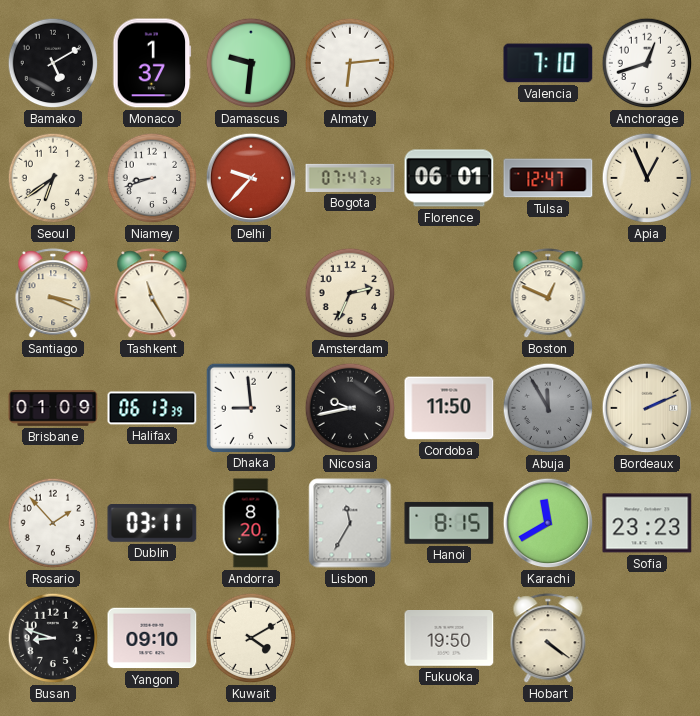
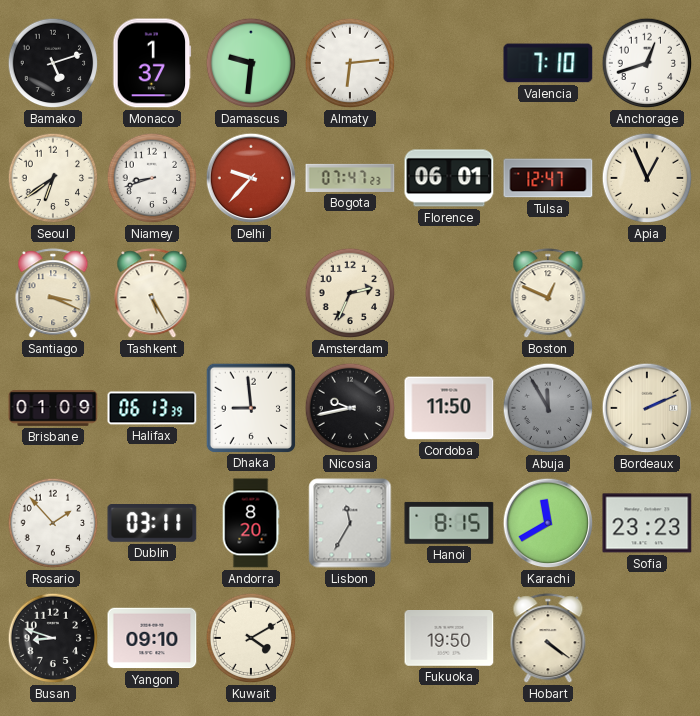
Bamako: 5:10 -> 5:12
Tashkent: 11:25 -> 5:25
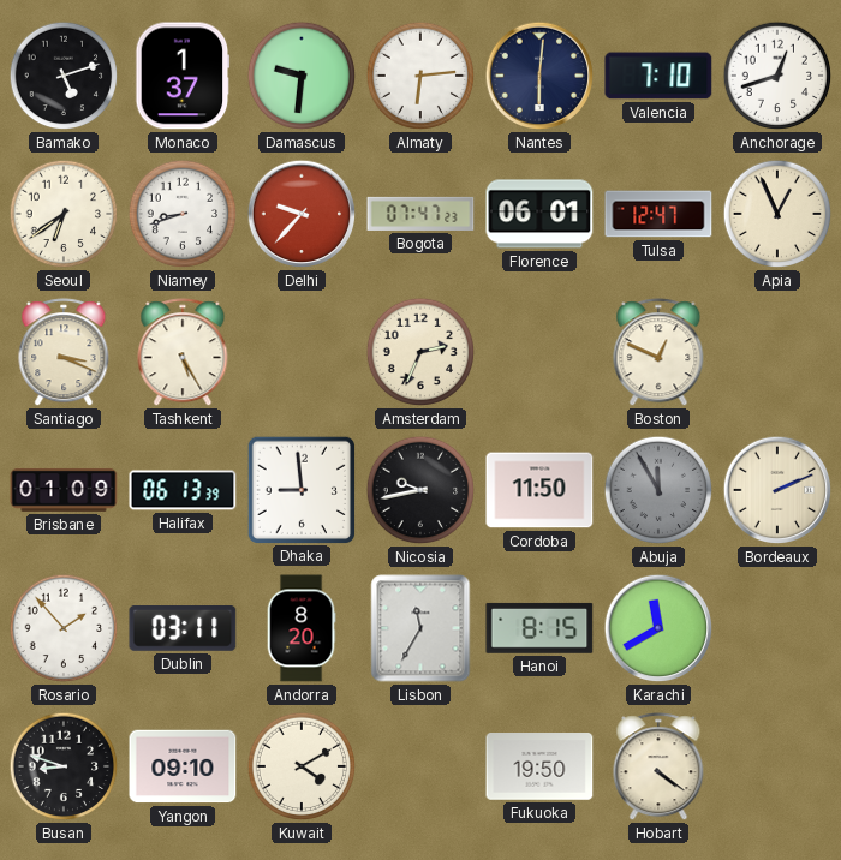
Nantes: none -> 6:01
Sofia: 23:23 -> none
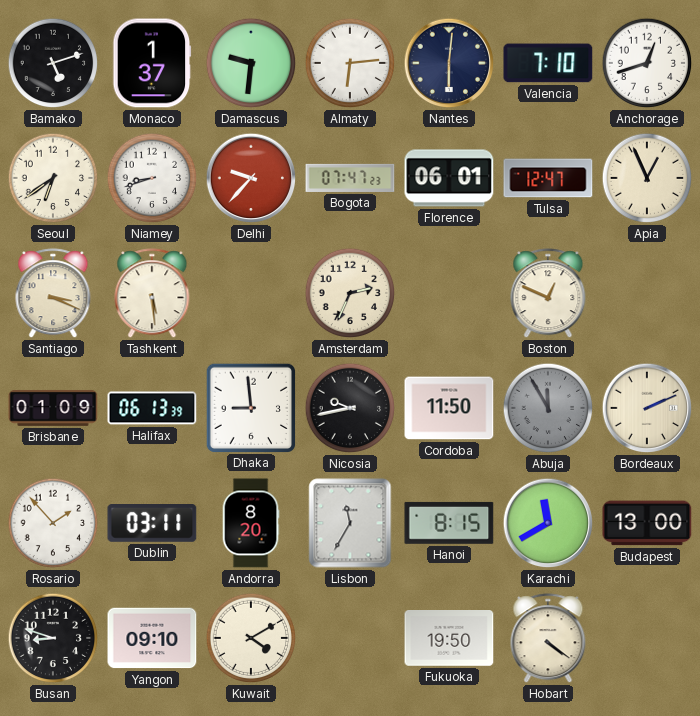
Tashkent: 5:25 -> 5:29
Budapest: none -> 13:00
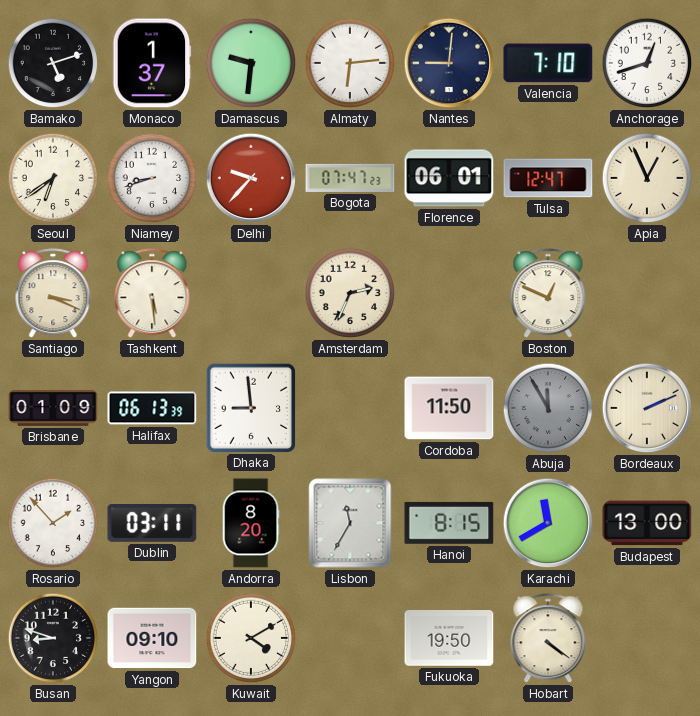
Nantes: 6:01 -> 9:01
Nicosia: 9:43 -> none
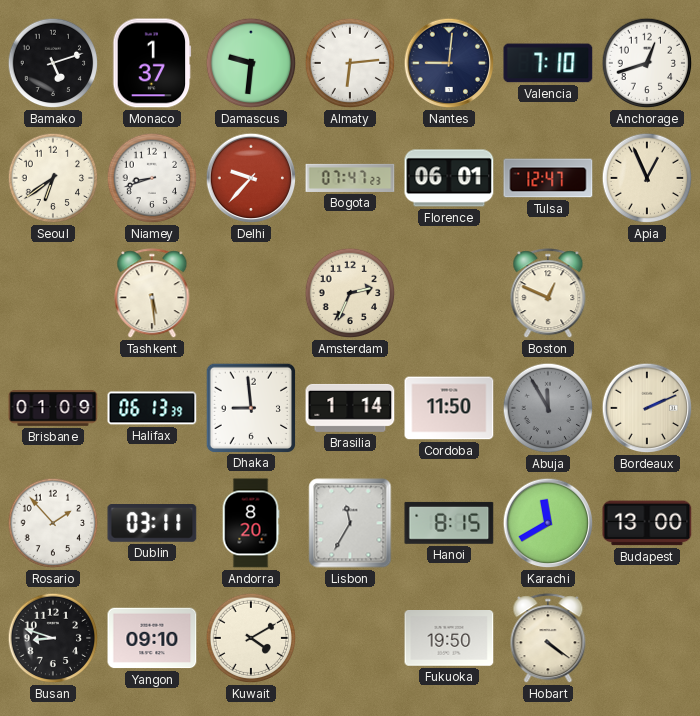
Santiago: 3:19 -> none
Brasilia: none -> 1:14
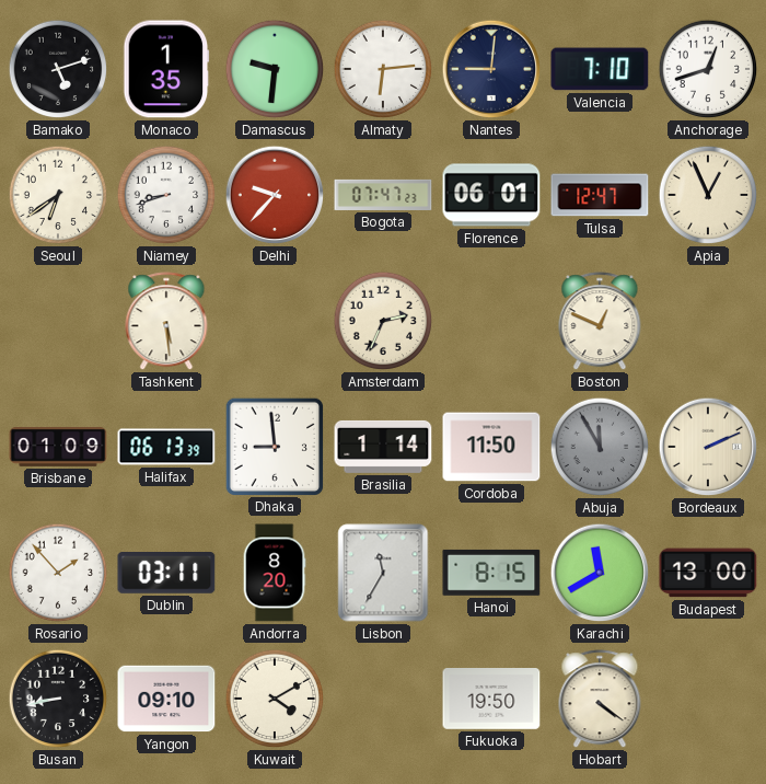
Monaco: 1:37 -> 1:35
Busan: 8:48 -> 8:43
